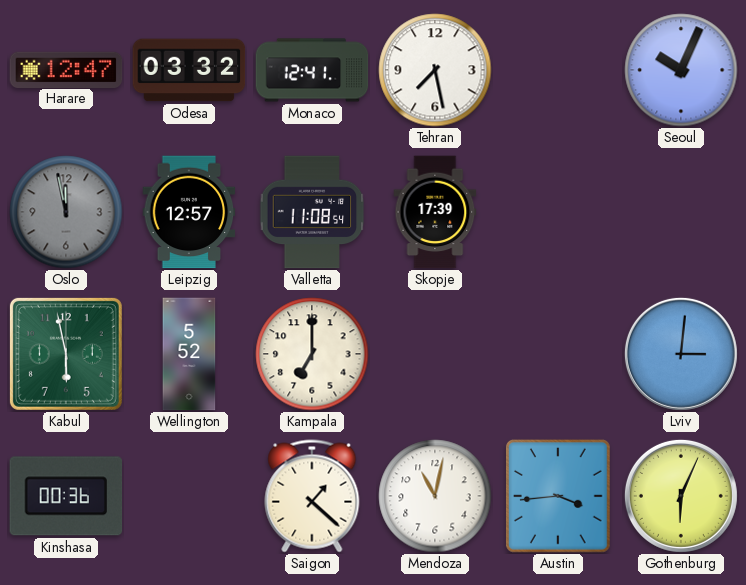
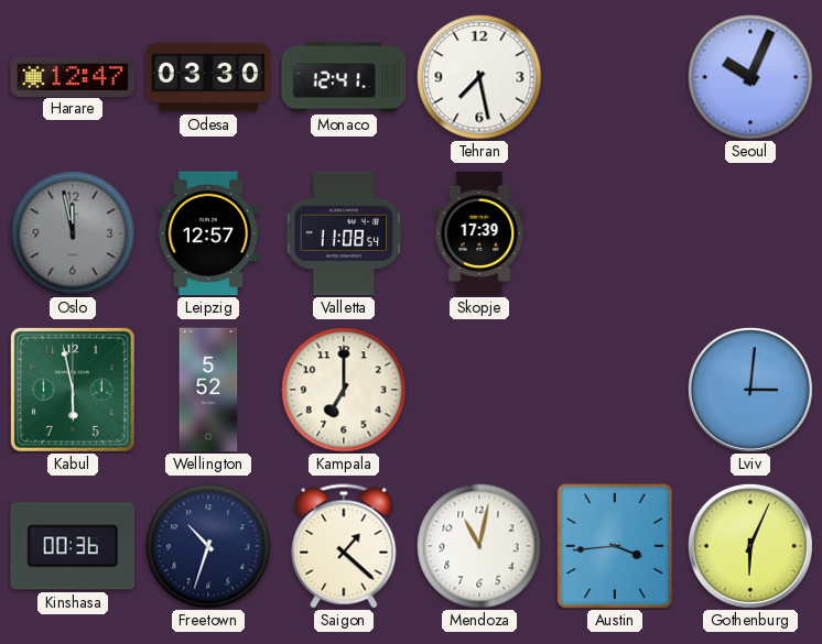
Odesa: 03:32 -> 03:30
Freetown: none -> 10:33
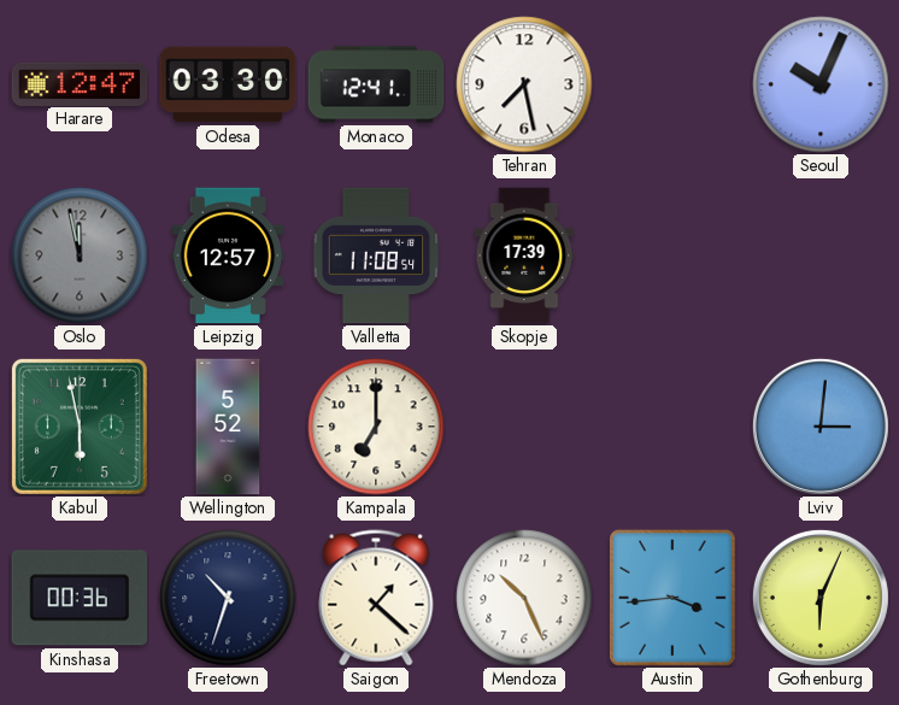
Mendoza: 11:02 -> 10:26
